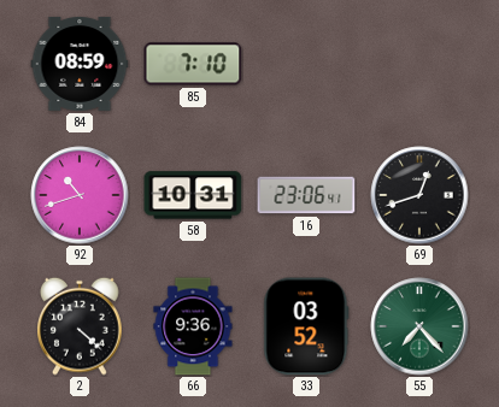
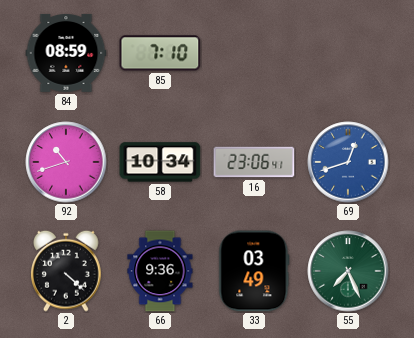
58: 10:31 -> 10:34
69 dial: black -> blue
33: 03:52 -> 03:49
55: 7:23 -> 7:26
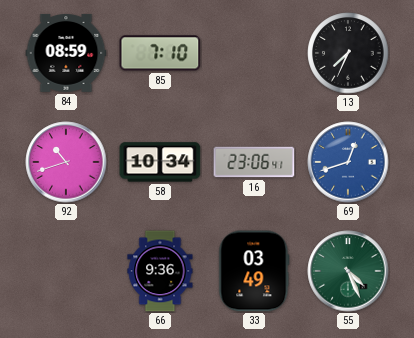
13: none -> 7:34
2: 4:22 -> none
55: 7:26 -> 4:26
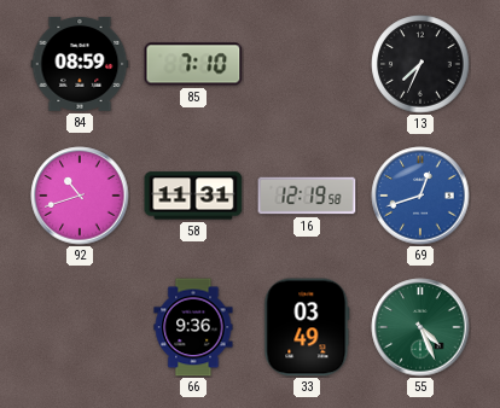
58: 10:34 -> 11:31
16: 23:06 -> 12:19
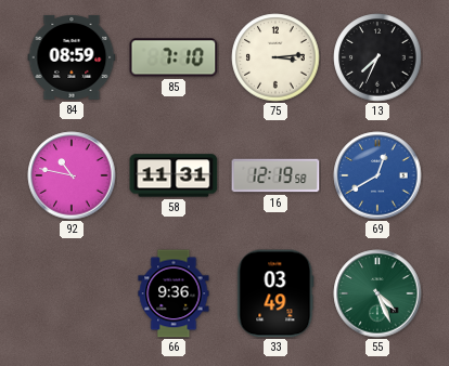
75: none -> 3:14
92: 10:42 -> 10:47
69: 12:42 -> 12:40
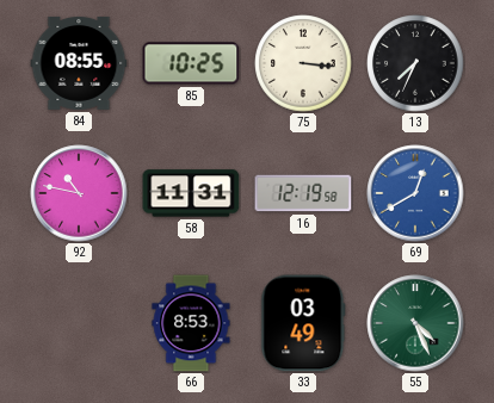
84: 08:59 -> 08:55
85: 7:10 -> 10:25
75: 3:14 -> 3:16
66: 9:36 -> 8:53
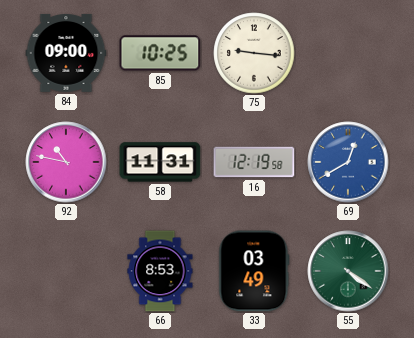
84: 08:55 -> 09:00
75: 3:16 -> 9:16
13: 7:34 -> none
55: 4:26 -> 4:21
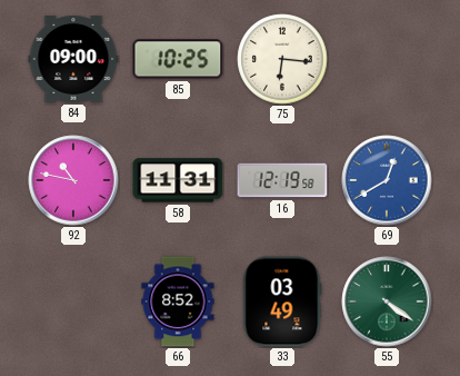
75: 9:16 -> 6:16
66: 8:53 -> 8:52
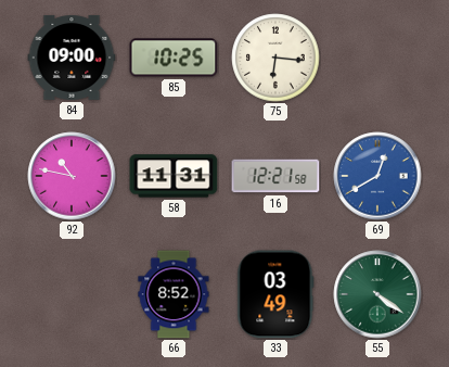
16: 12:19 -> 12:21
